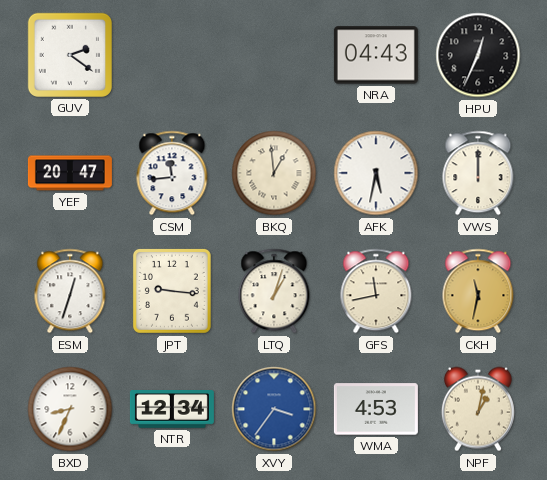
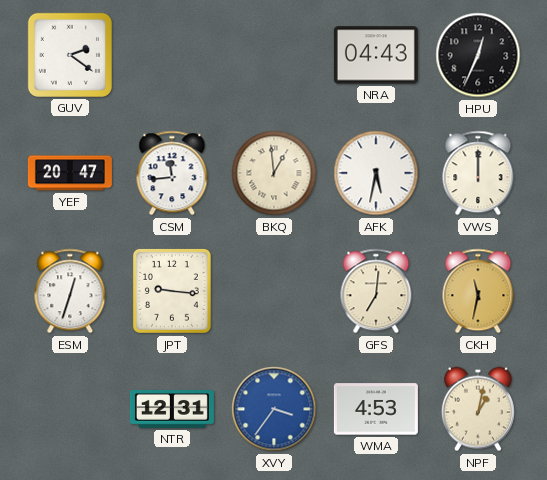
LTQ: 1:03 -> none
GFS: 11:43 -> 7:01
BXD: 8:34 -> none
NTR: 12:34 -> 12:31
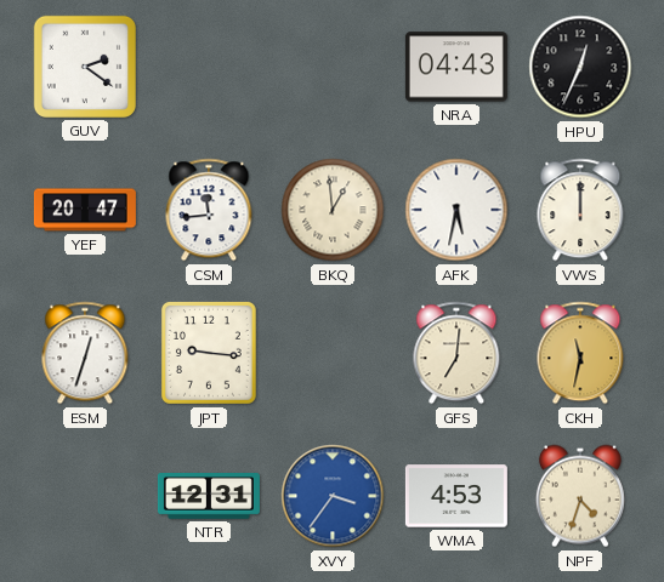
NPF: 1:02 -> 4:33
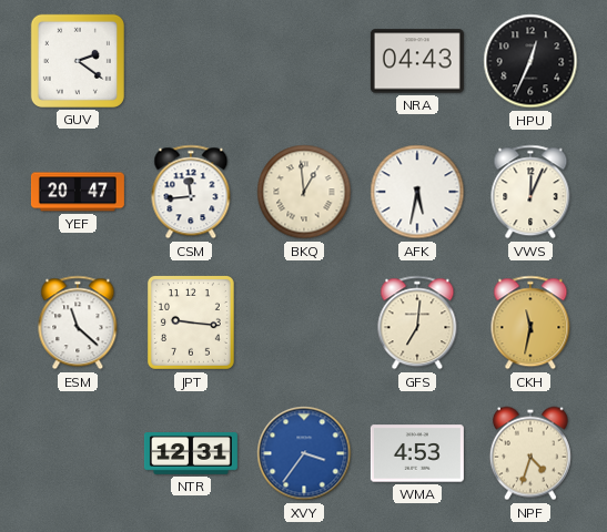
VWS: 12:00 -> 12:04
ESM: 12:33 -> 11:22
